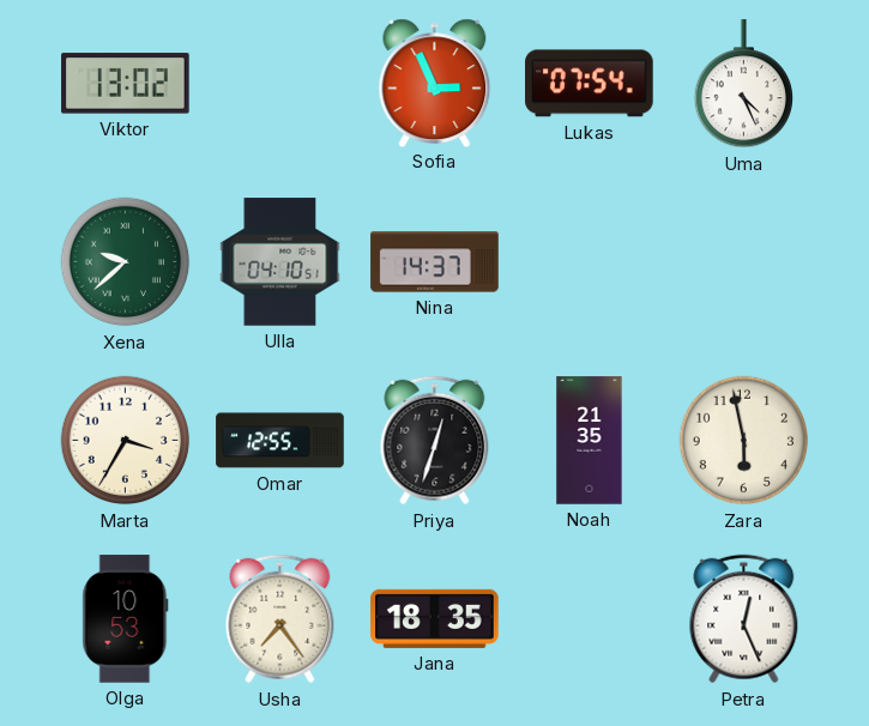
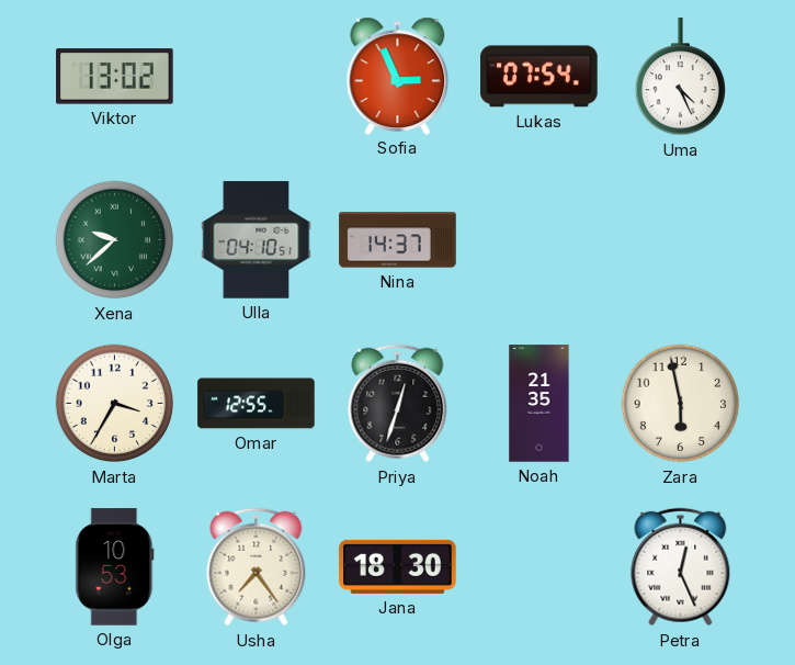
Jana: 18:35 -> 18:30
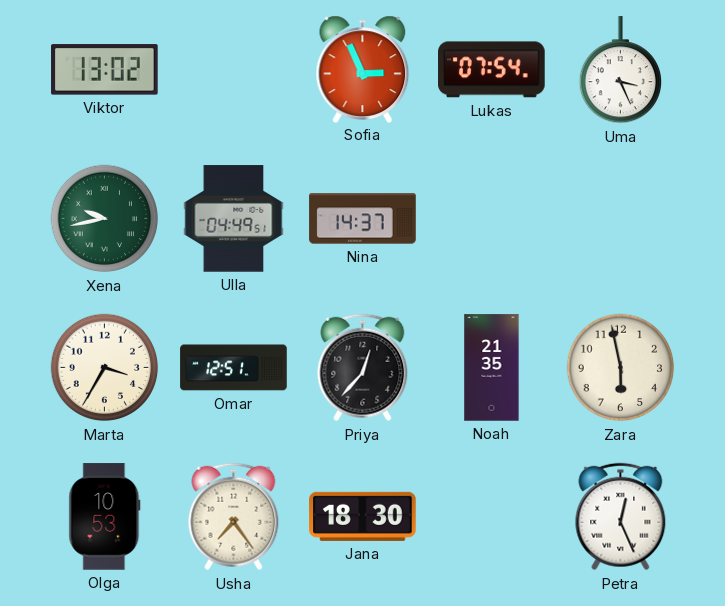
Uma: 4:26 -> 3:26
Xena: 9:38 -> 9:43
Ulla: 04:10 -> 04:49
Omar: 12:55 -> 12:51
Priya: 12:33 -> 12:37
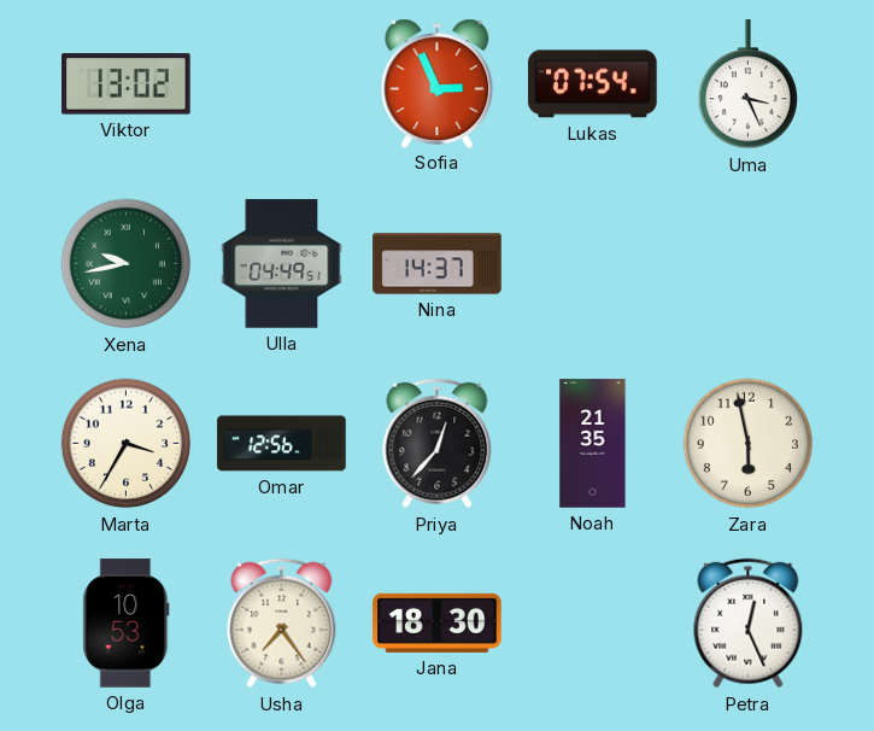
Omar: 12:51 -> 12:56
